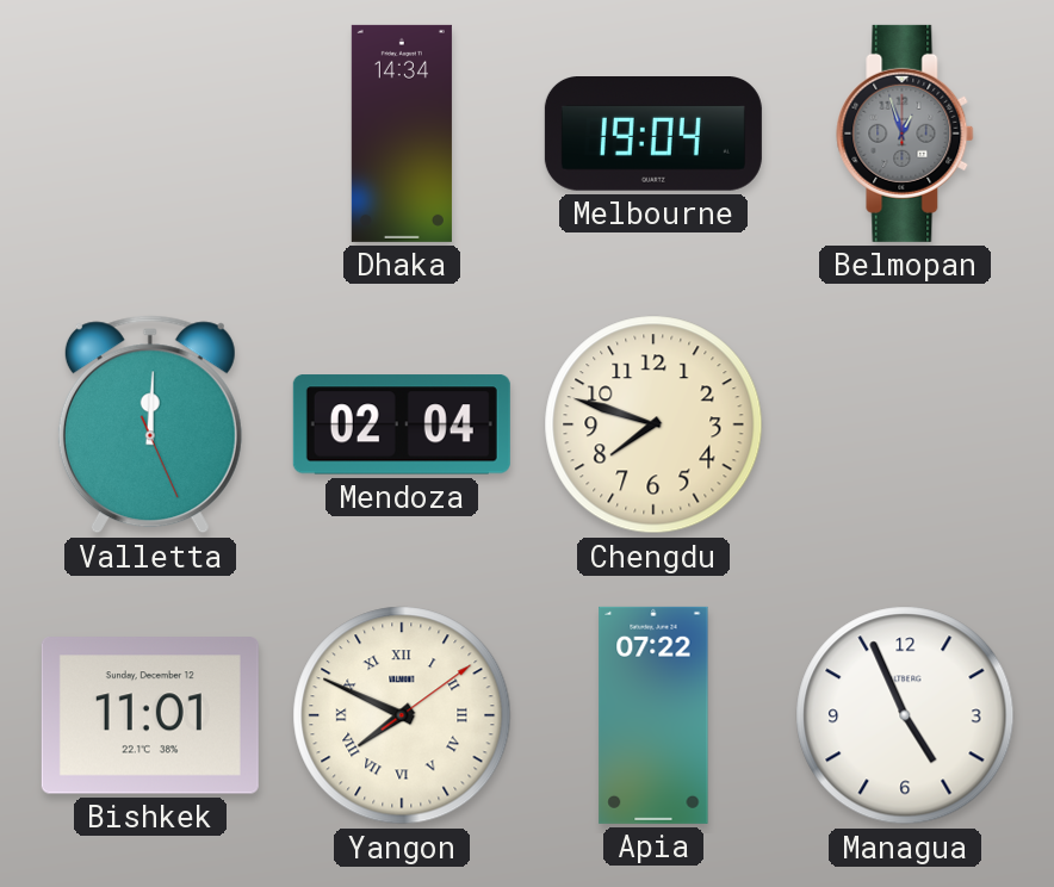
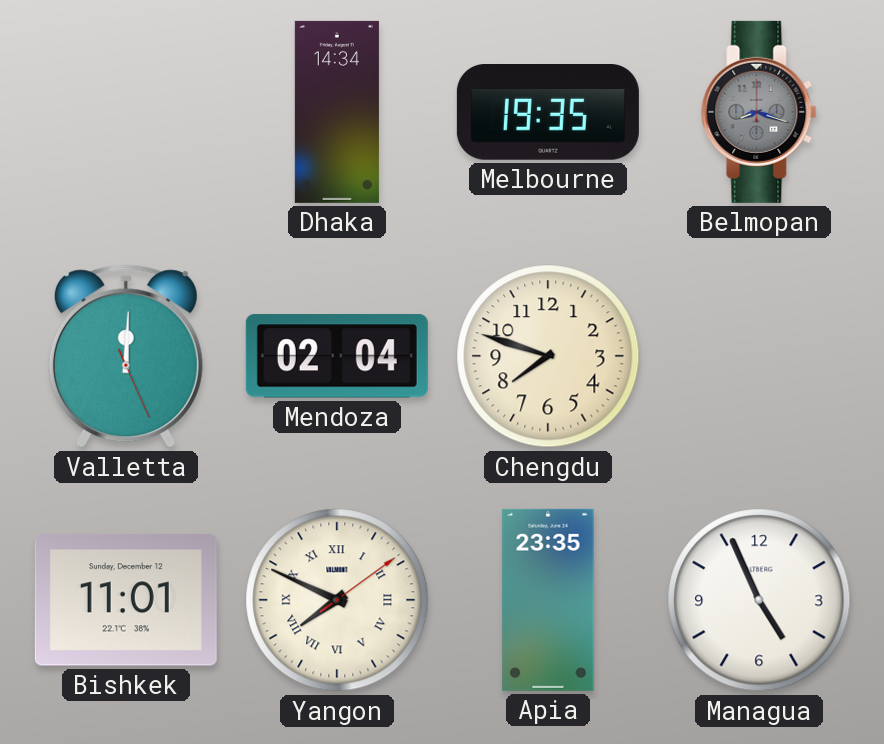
Melbourne: 19:04 -> 19:35
Belmopan: 12:57 -> 8:18
Apia: 07:22 -> 23:35
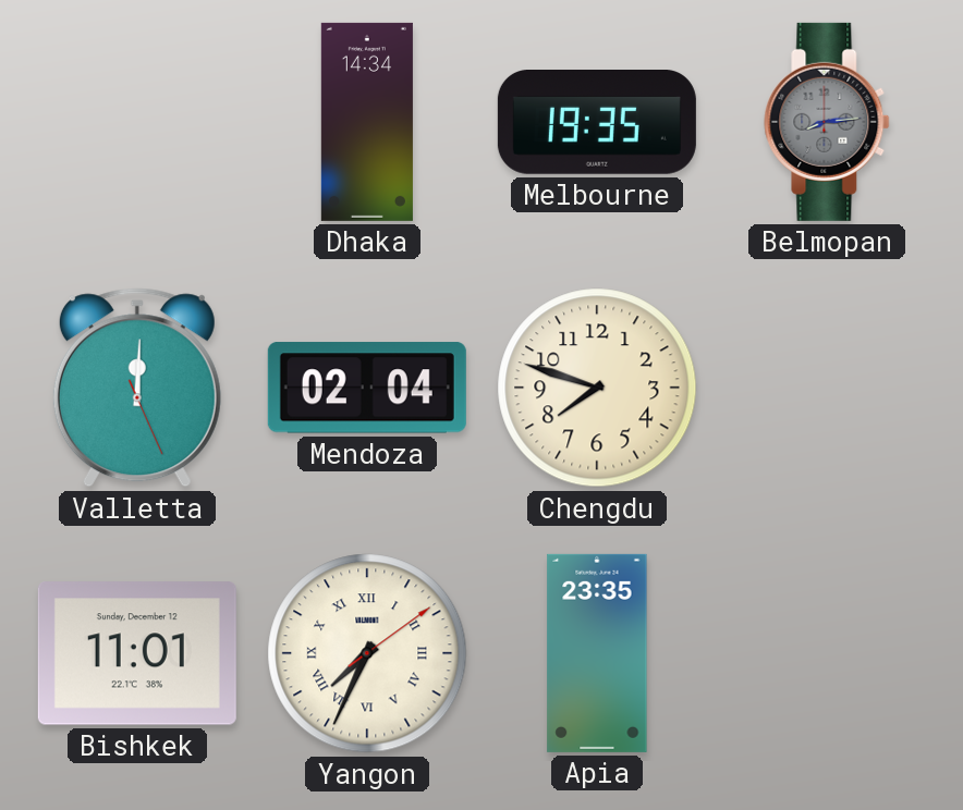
Belmopan: 8:18 -> 8:14
Yangon: 7:49 -> 7:34
Managua: 4:56 -> none
